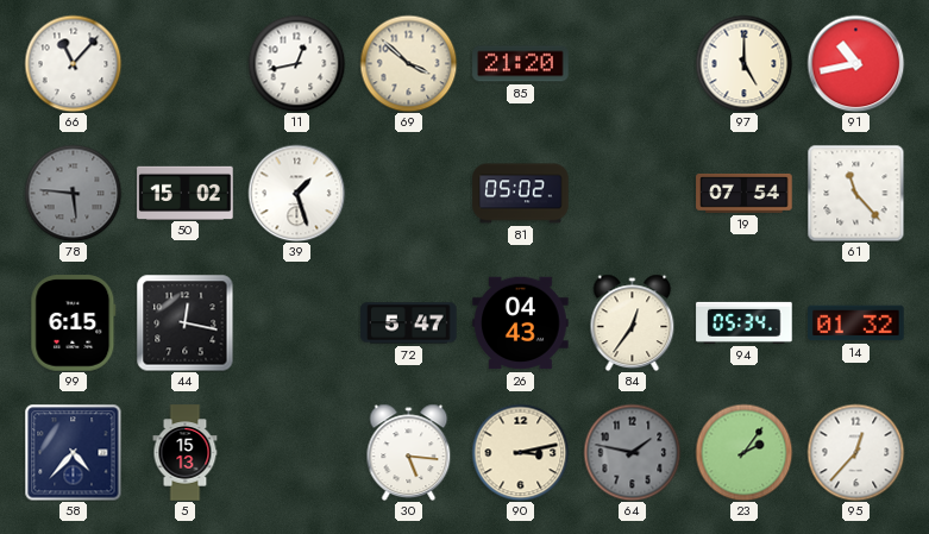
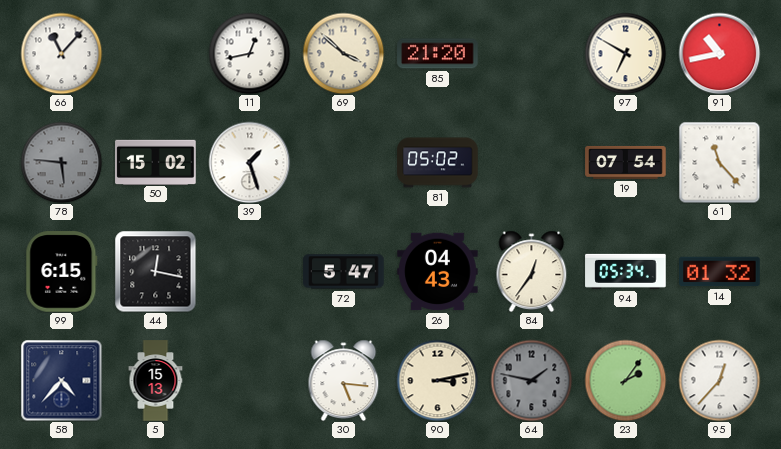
97: 5:00 -> 6:50
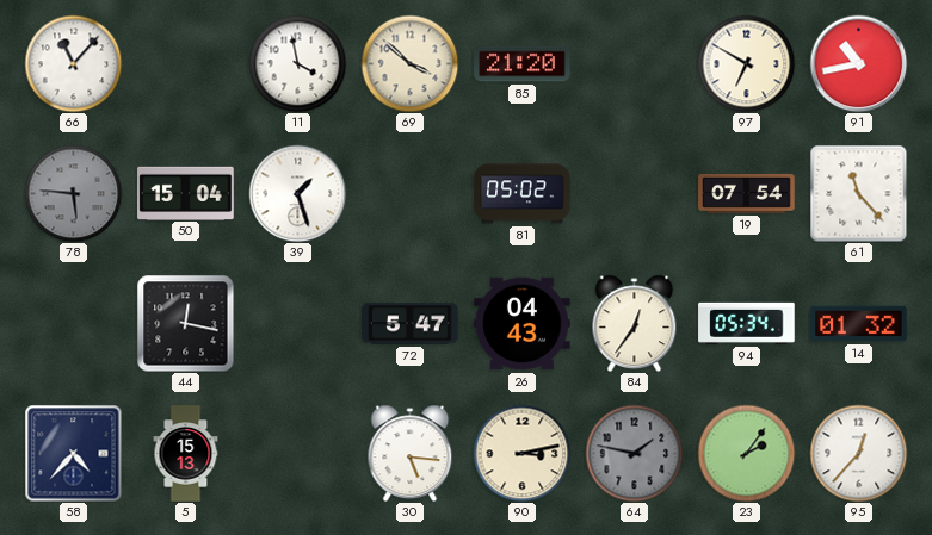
11: 12:43 -> 3:58
50: 15:02 -> 15:04
99: 6:15 -> none
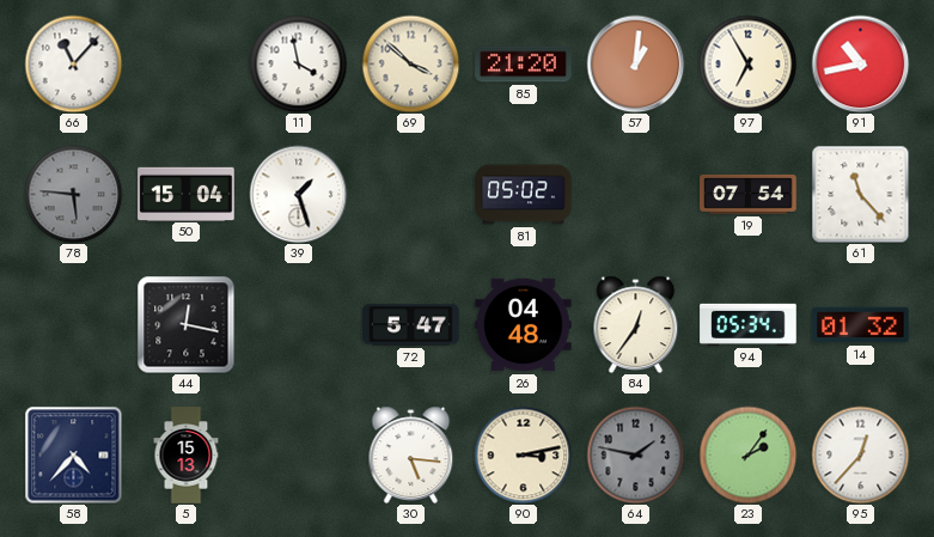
57: none -> 1:01
97: 6:50 -> 6:55
26: 04:43 -> 04:48
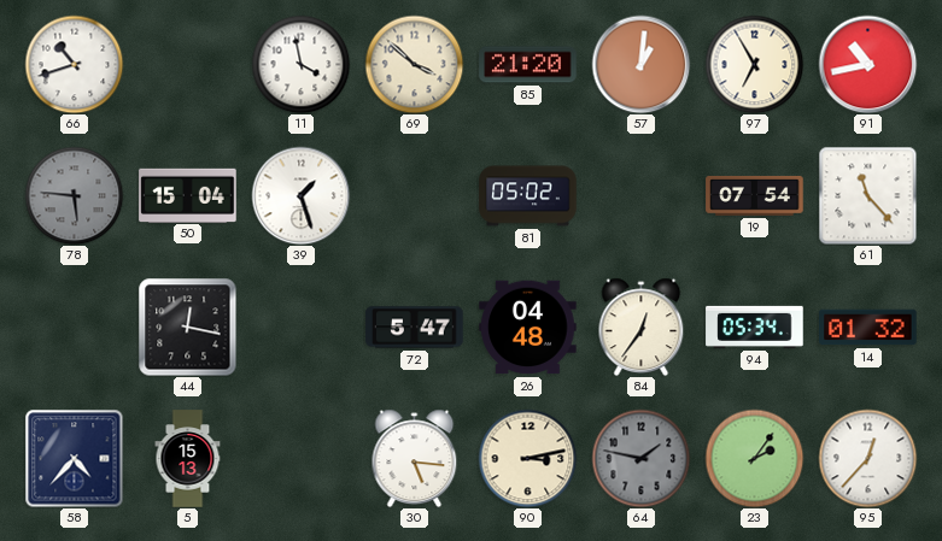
66: 11:07 -> 10:42
